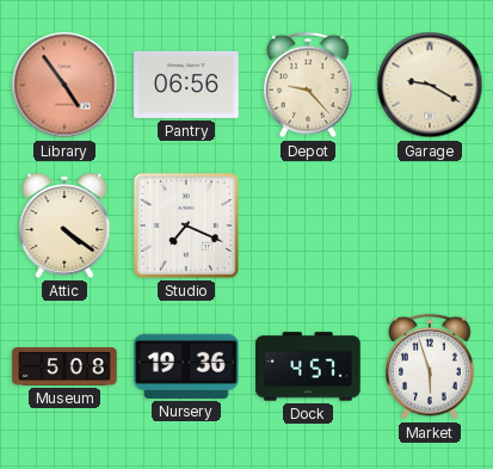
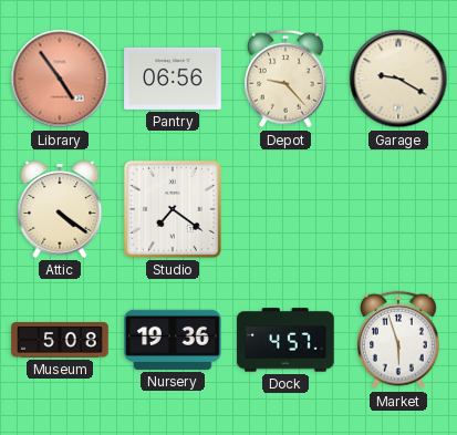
Studio: 7:19 -> 7:21
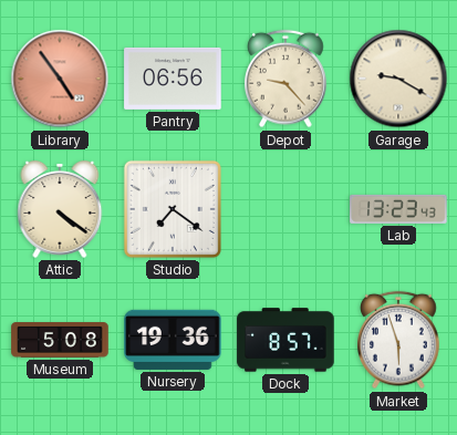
Lab: none -> 13:23
Dock: 4:57 -> 8:57
